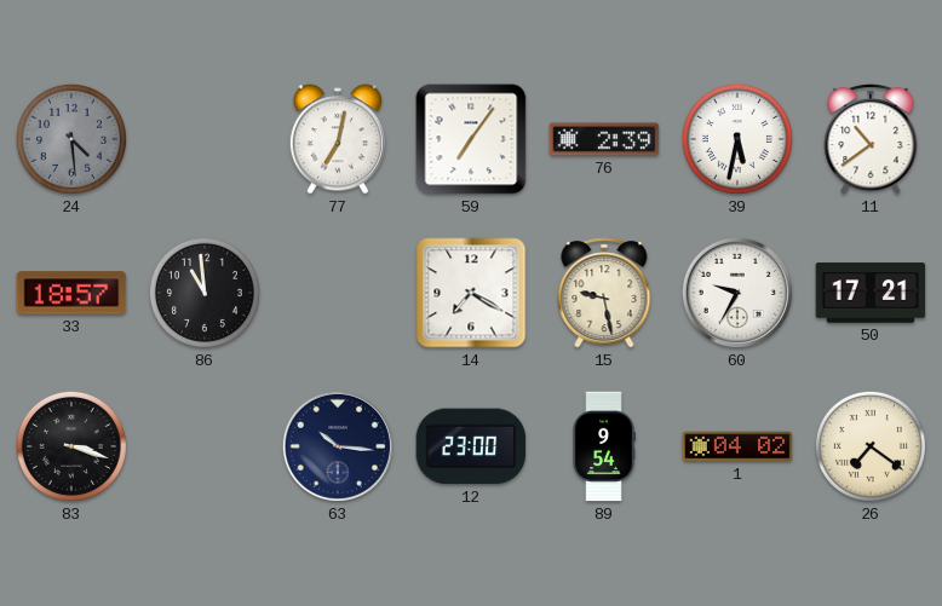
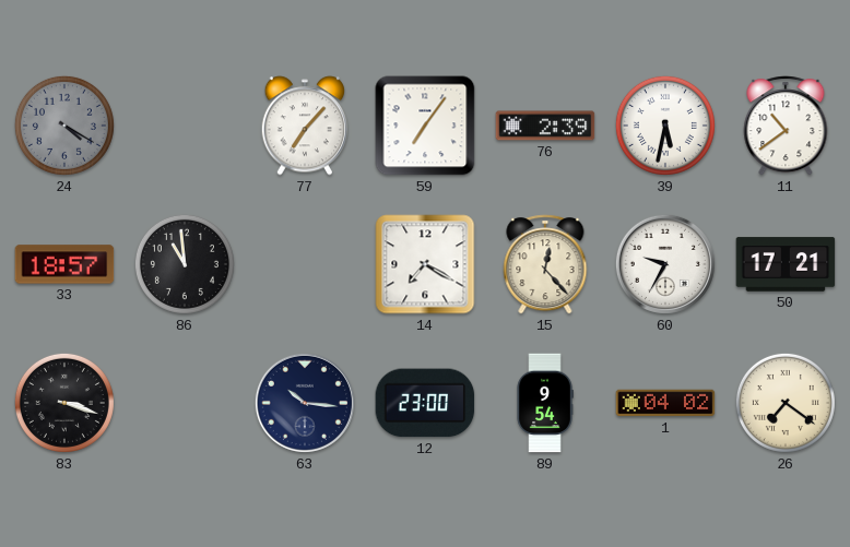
24: 4:29 -> 4:20
77: 7:02 -> 7:07
15: 9:28 -> 12:23
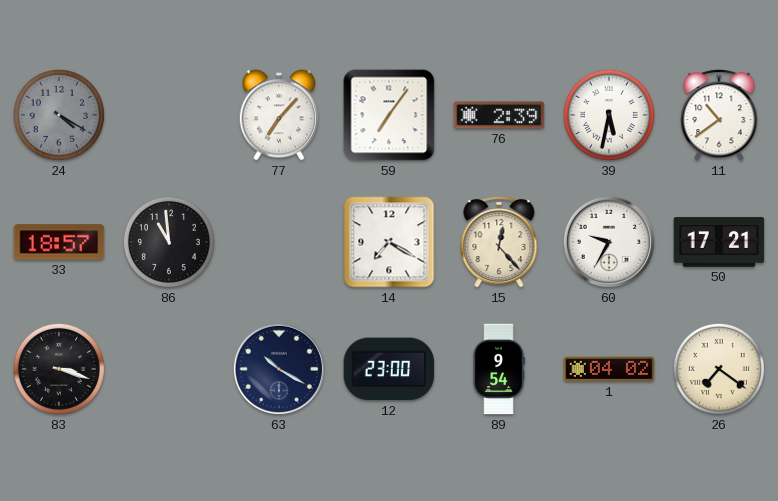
63: 10:16 -> 10:20
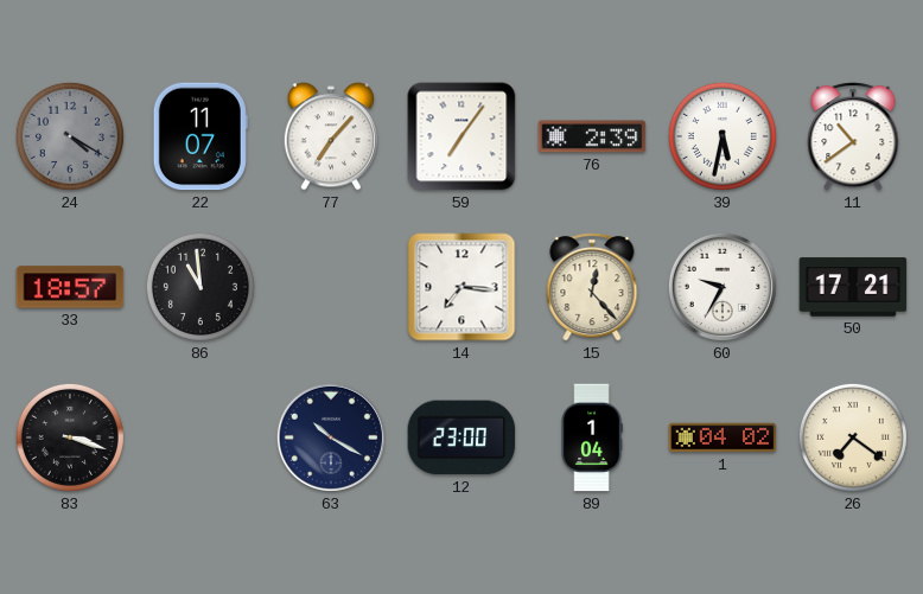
22: none -> 11:07
14: 7:20 -> 7:16
89: 9:54 -> 1:04
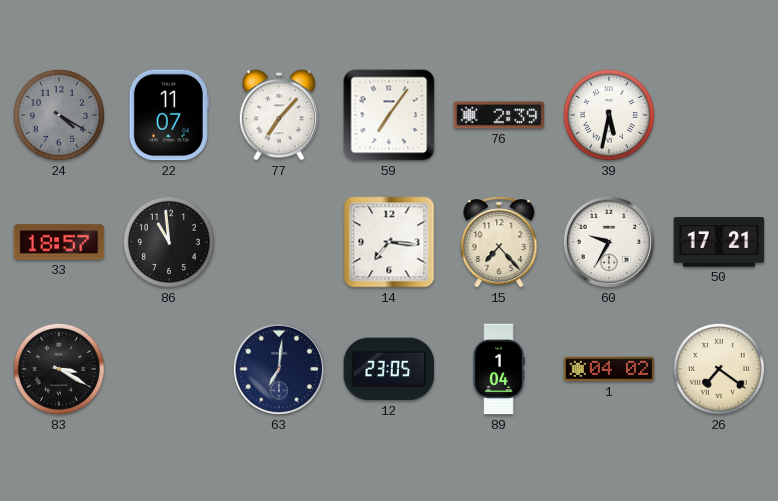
11: 10:39 -> none
15: 12:23 -> 7:23
83: 3:18 -> 3:20
63: 10:20 -> 7:01
12: 23:00 -> 23:05
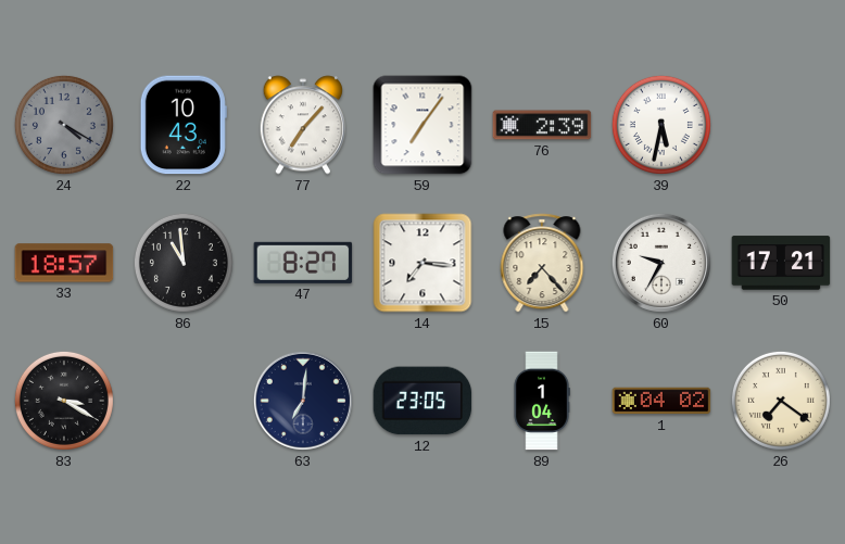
22: 11:07 -> 10:43
47: none -> 8:27
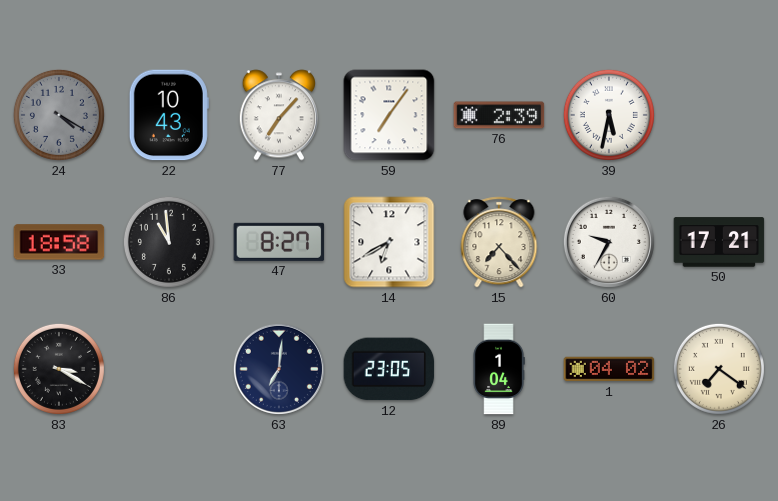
33: 18:57 -> 18:58
14: 7:16 -> 6:40
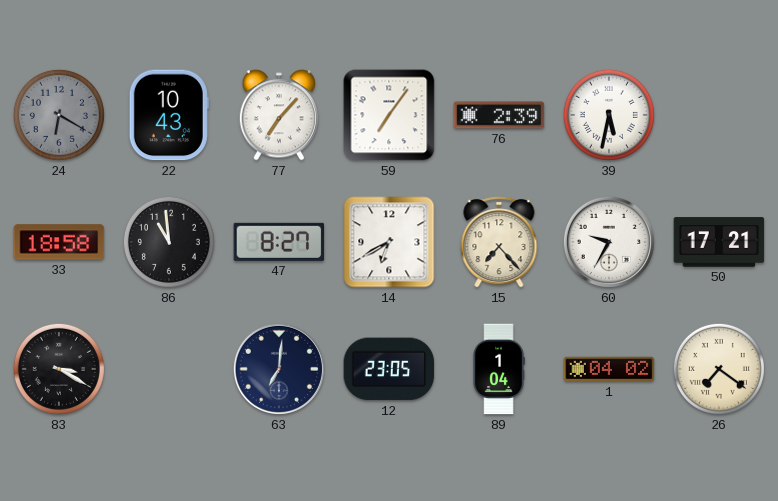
24: 4:20 -> 6:20
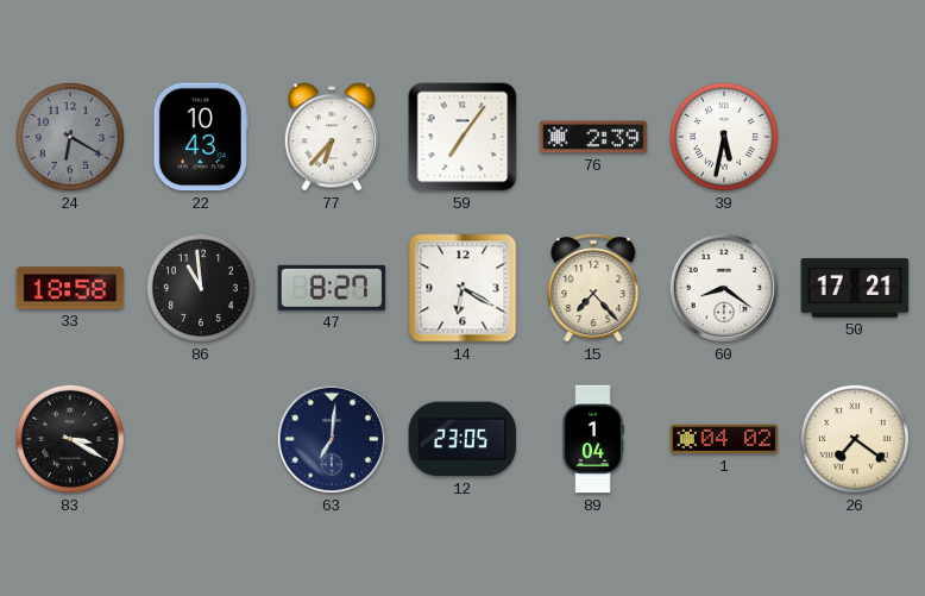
77: 7:07 -> 6:37
14: 6:40 -> 6:20
60: 9:35 -> 8:21
